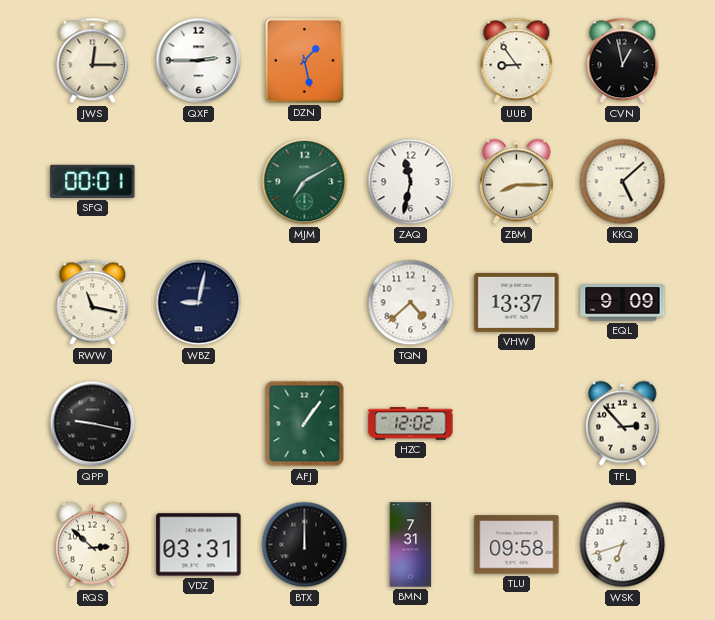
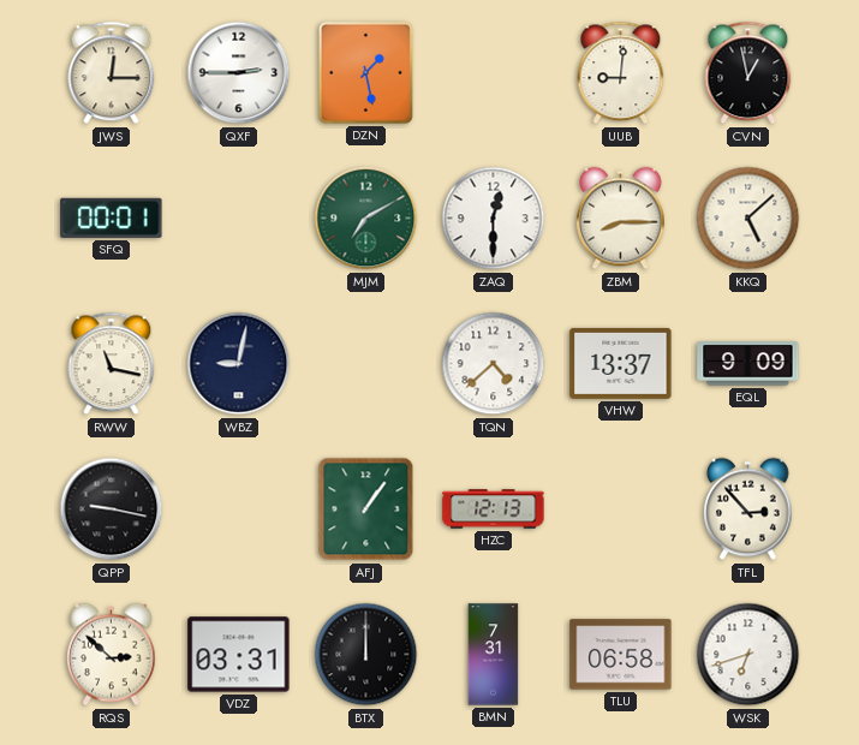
UUB: 8:54 -> 9:01
ZAQ: 11:32 -> 12:30
HZC: 12:02 -> 12:13
TLU: 09:58 -> 06:58
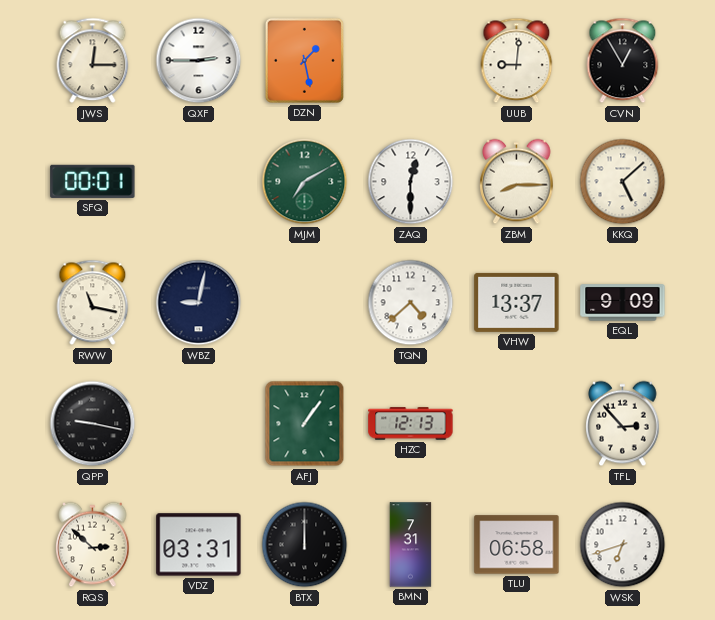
CVN: 12:58 -> 12:55
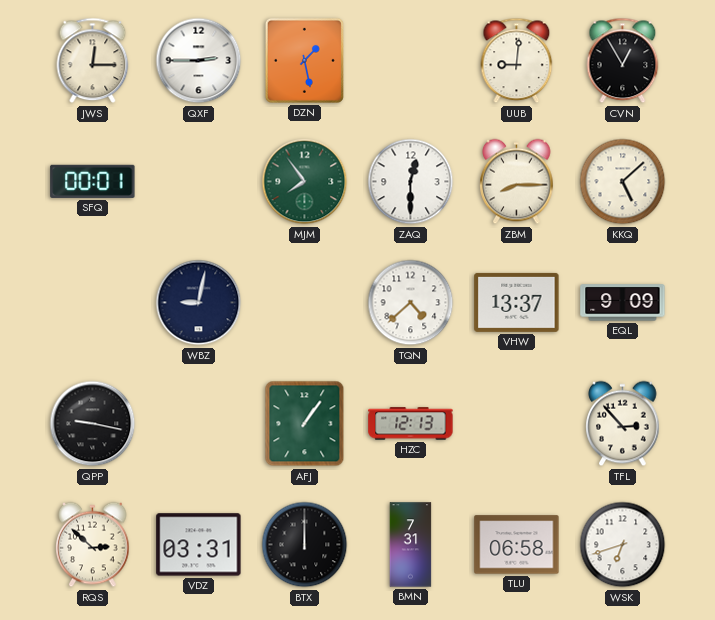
MJM: 7:10 -> 7:54
RWW: 11:17 -> none
